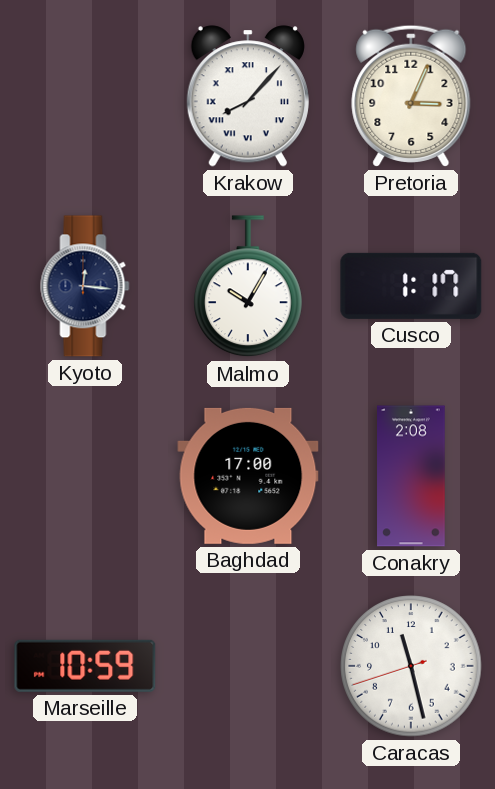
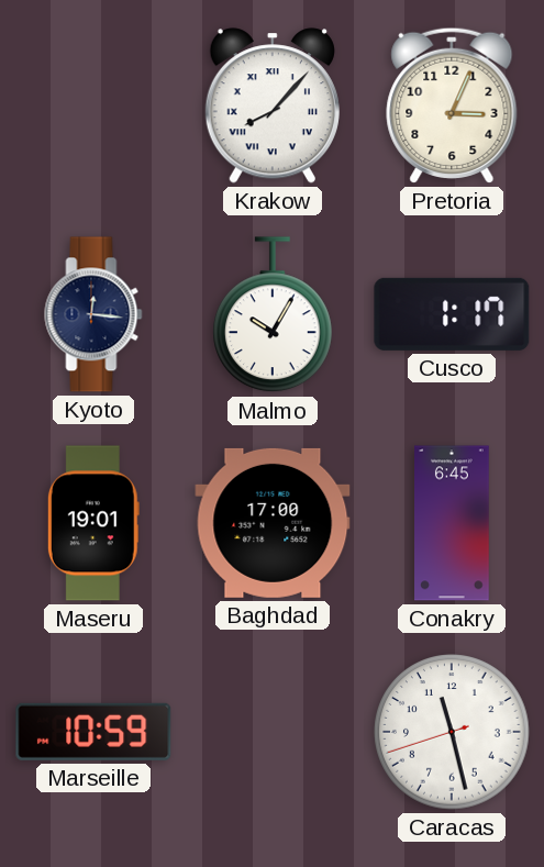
Maseru: none -> 19:01
Conakry: 2:08 -> 6:45
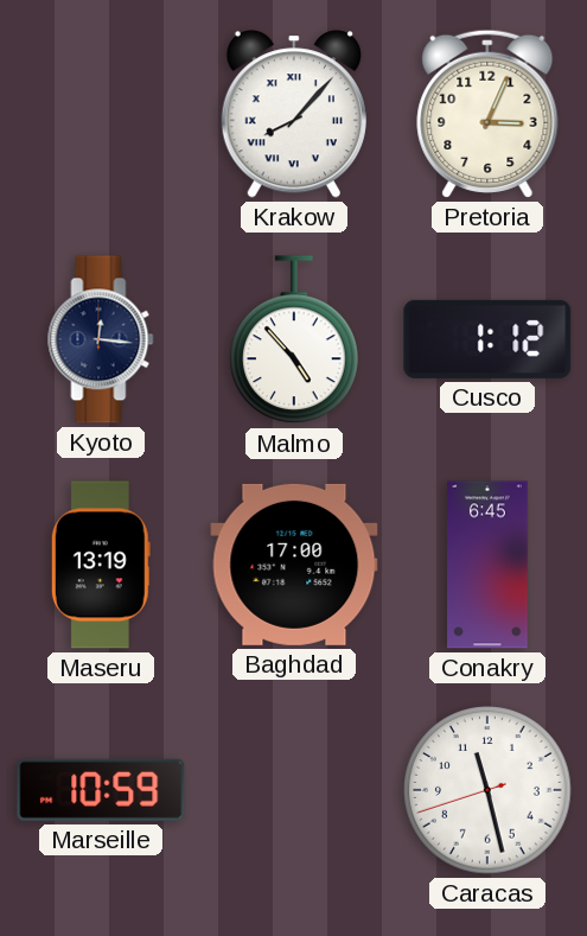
Malmo: 10:05 -> 4:53
Cusco: 1:17 -> 1:12
Maseru: 19:01 -> 13:19
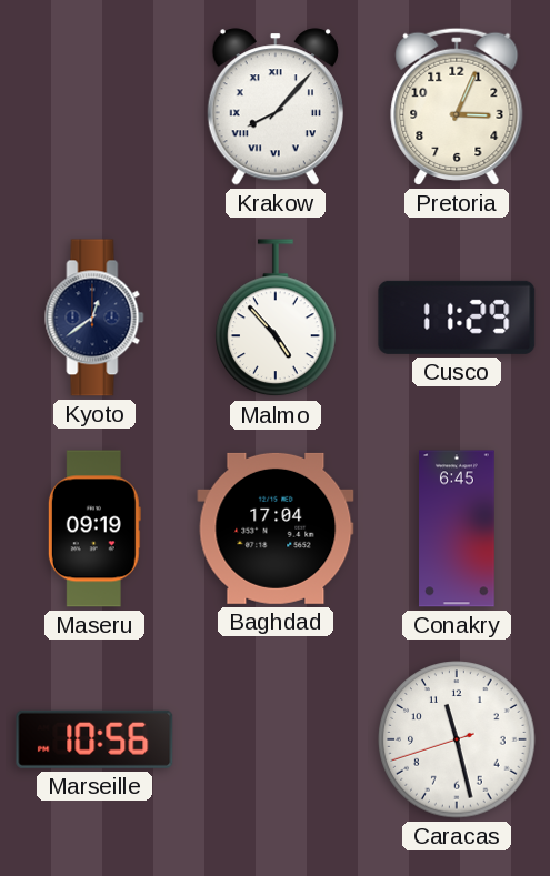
Kyoto: 12:16 -> 12:39
Cusco: 1:12 -> 11:29
Maseru: 13:19 -> 09:19
Baghdad: 17:00 -> 17:04
Marseille: 10:59 -> 10:56
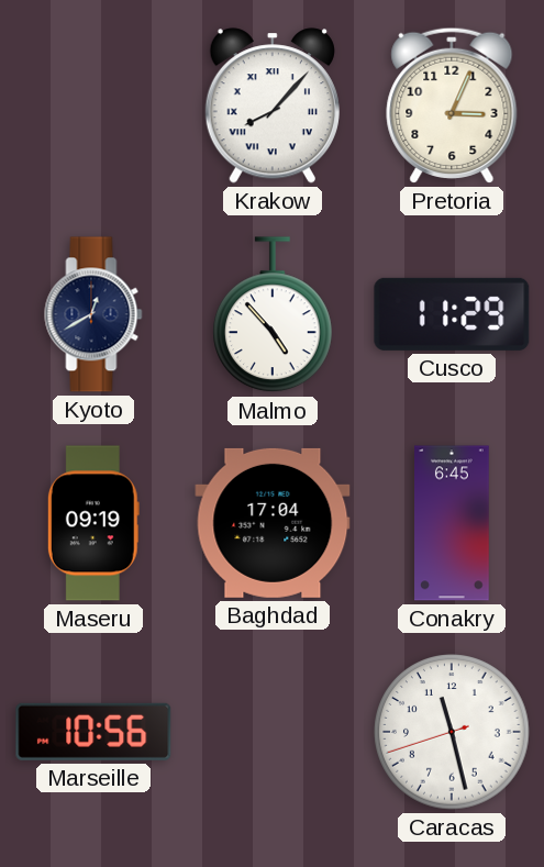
Kyoto: 12:39 -> 12:40
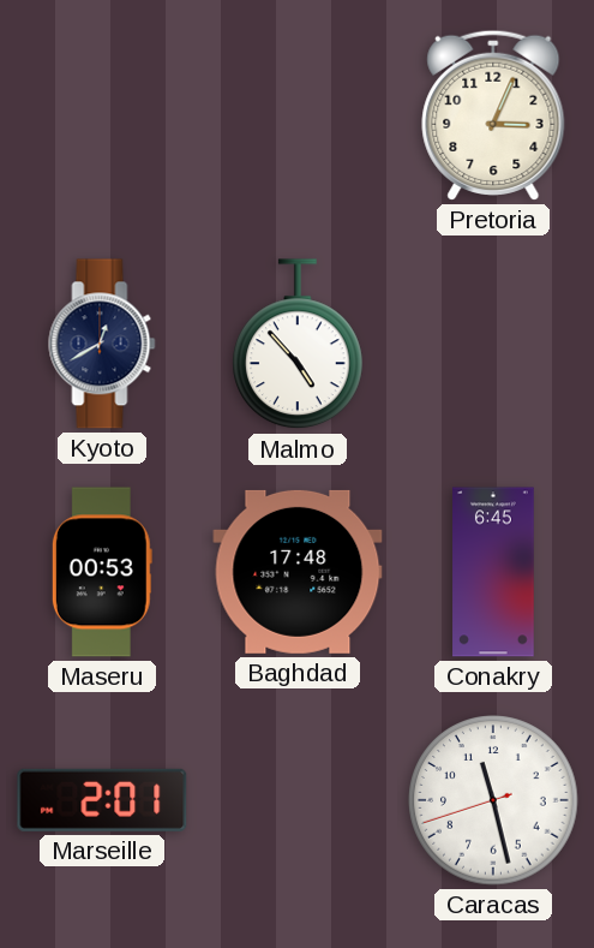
Krakow: 8:07 -> none
Cusco: 11:29 -> none
Maseru: 09:19 -> 00:53
Baghdad: 17:04 -> 17:48
Marseille: 10:56 -> 2:01
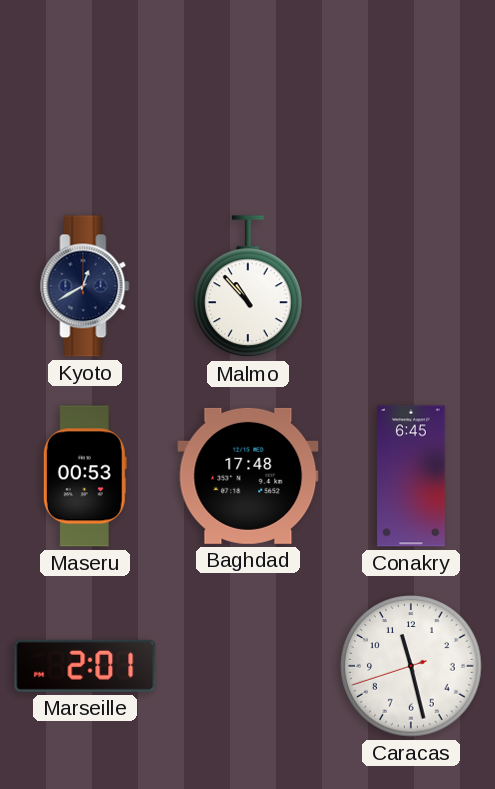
Pretoria: 3:04 -> none
Malmo: 4:53 -> 10:53
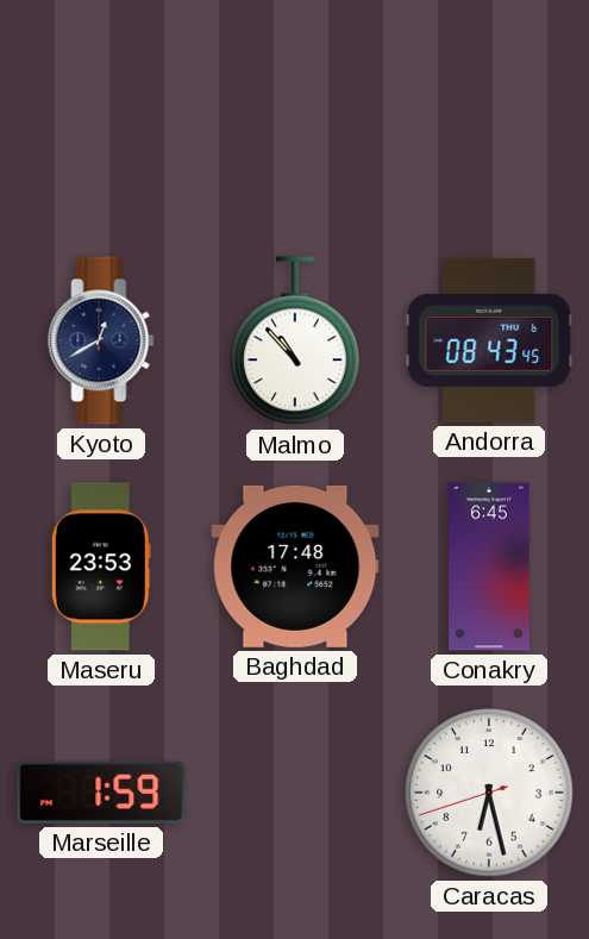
Andorra: none -> 08:43
Maseru: 00:53 -> 23:53
Marseille: 2:01 -> 1:59
Caracas: 11:27 -> 6:27
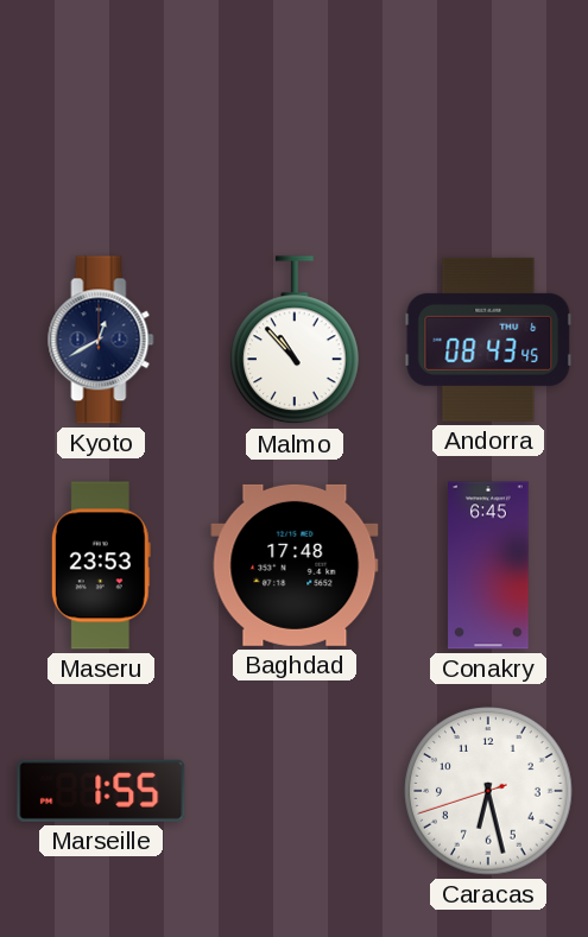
Marseille: 1:59 -> 1:55
